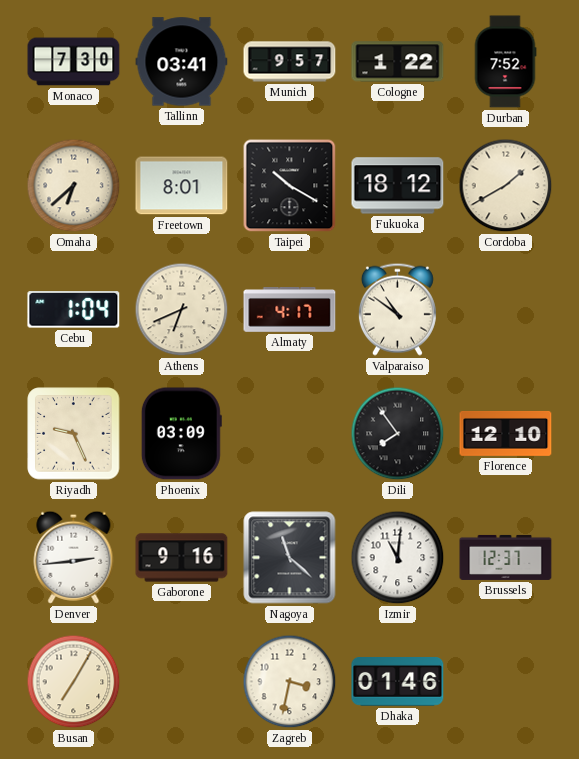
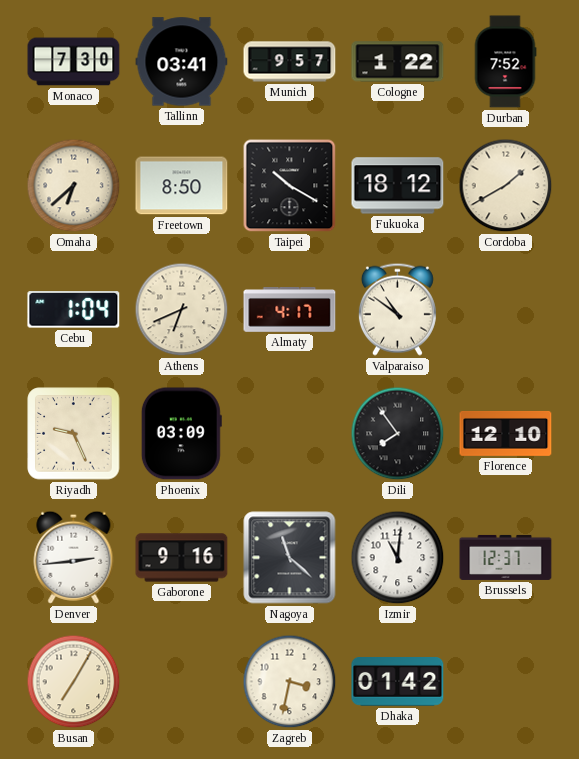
Freetown: 8:01 -> 8:50
Dhaka: 01:46 -> 01:42
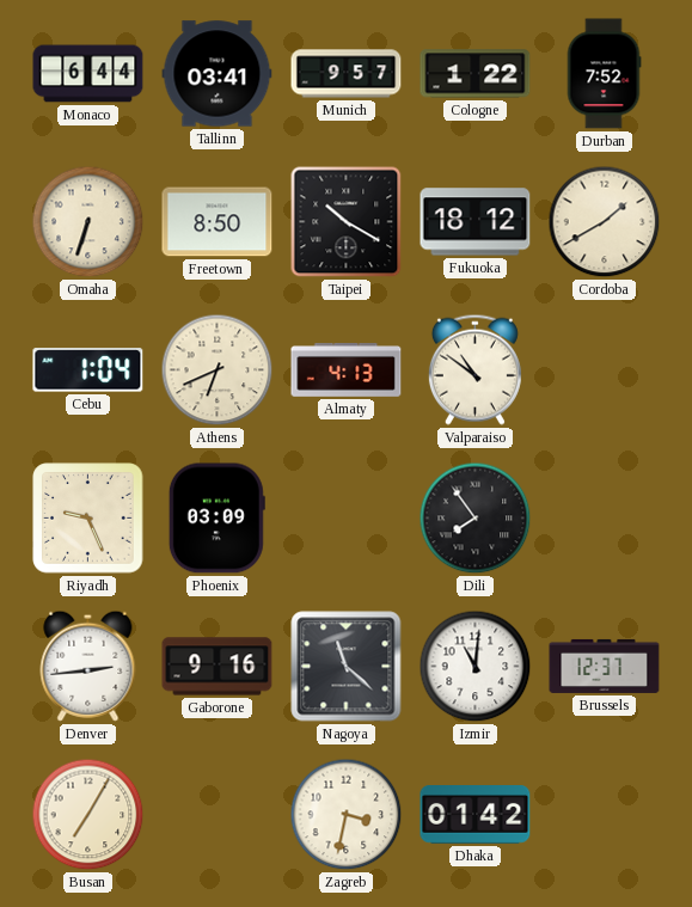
Monaco: 7:30 -> 6:44
Omaha: 6:38 -> 6:33
Almaty: 4:17 -> 4:13
Florence: 12:10 -> none
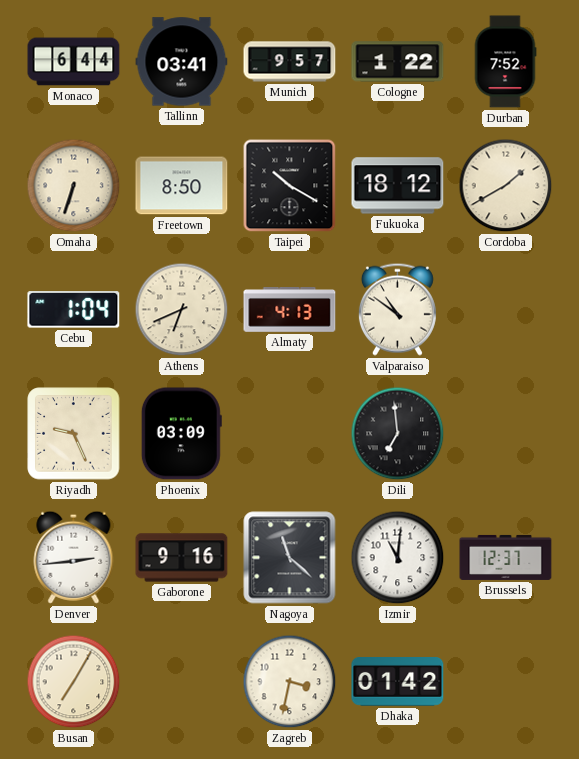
Dili: 7:54 -> 6:59
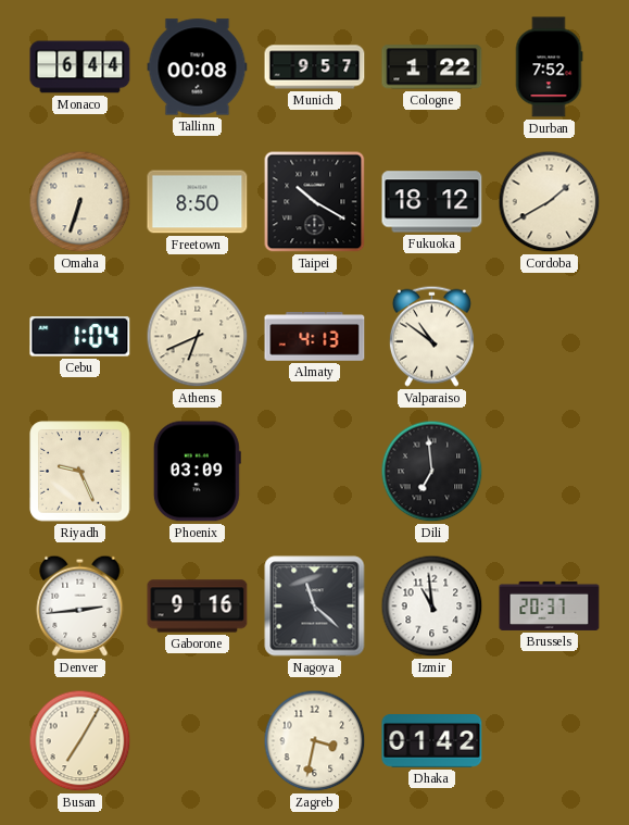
Tallinn: 03:41 -> 00:08
Izmir: 11:01 -> 10:59
Brussels: 12:37 -> 20:37
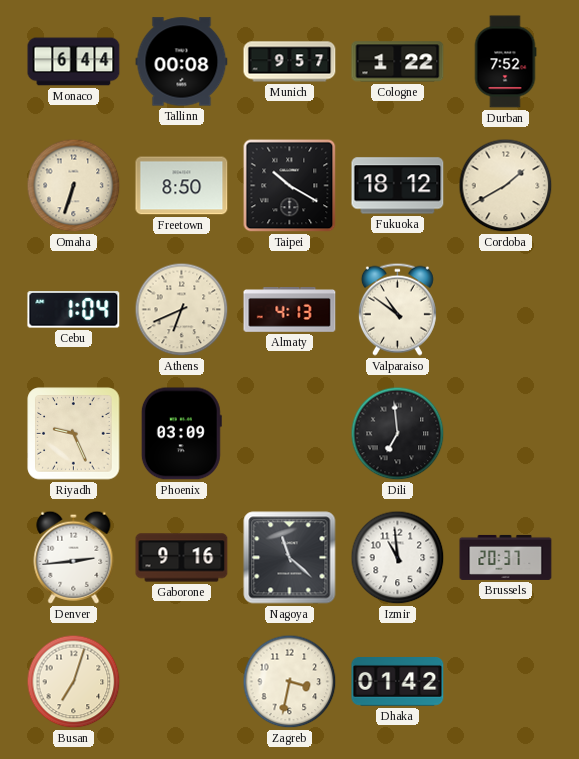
Busan: 7:05 -> 7:03
